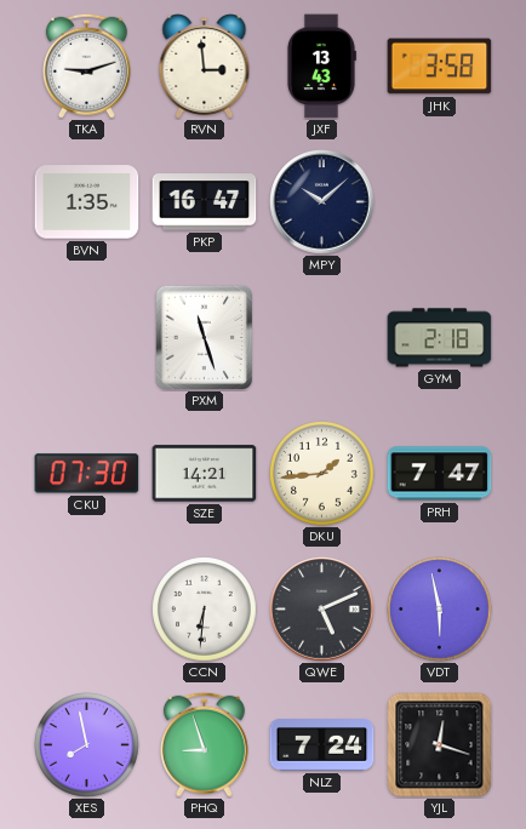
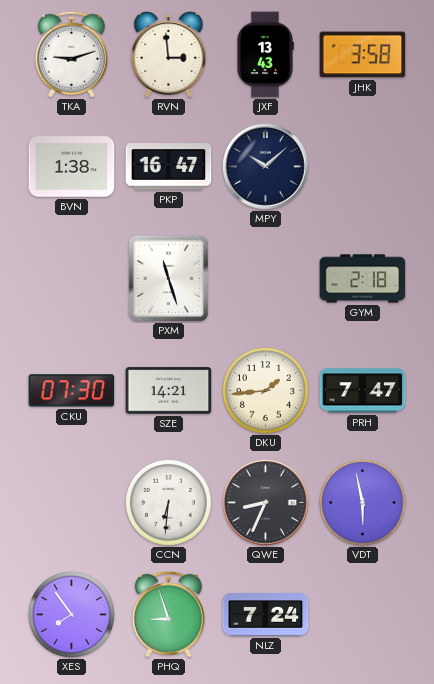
BVN: 1:35 -> 1:38
QWE: 5:11 -> 8:34
XES: 7:58 -> 7:54
YJL: 12:18 -> none
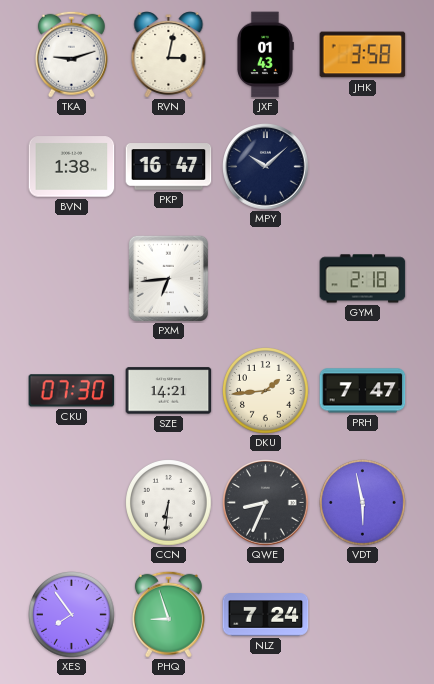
RVN: 2:59 -> 3:02
JXF: 13:43 -> 01:43
PXM: 11:27 -> 6:44
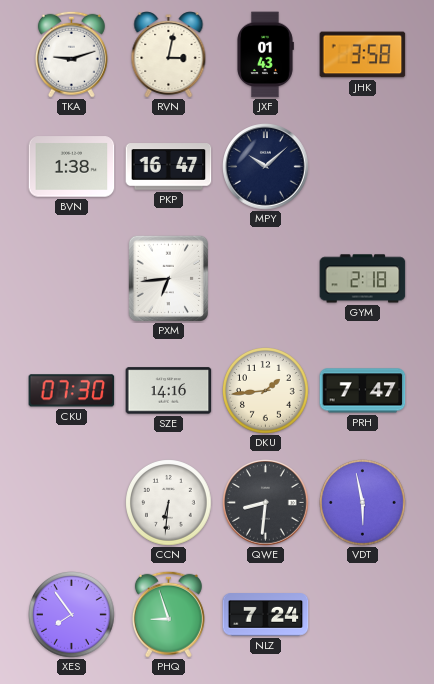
SZE: 14:21 -> 14:16
QWE: 8:34 -> 8:31
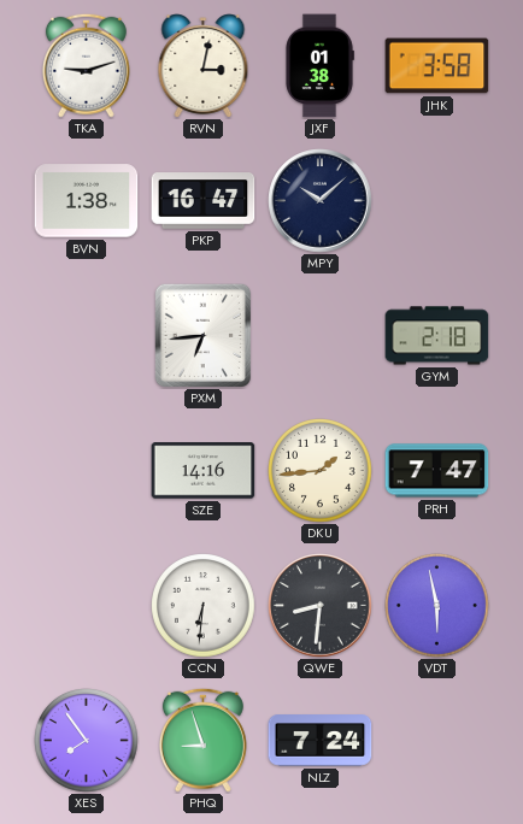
JXF: 01:43 -> 01:38
CKU: 07:30 -> none
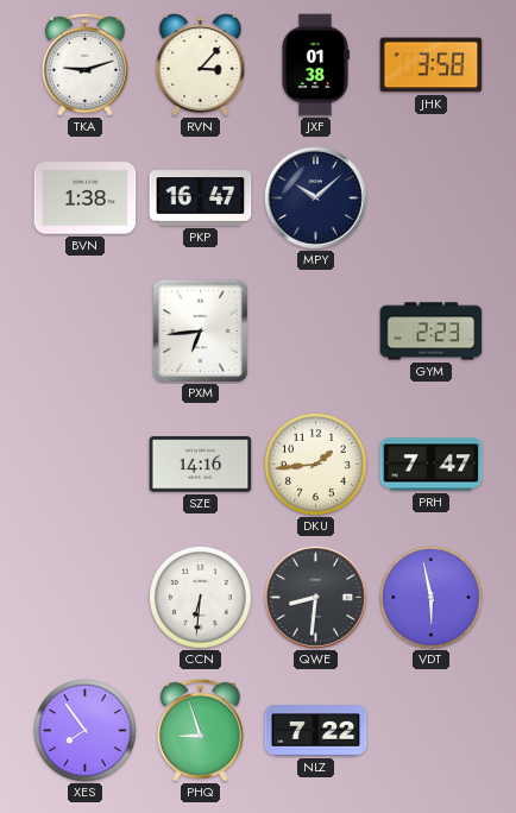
RVN: 3:02 -> 3:07
GYM: 2:18 -> 2:23
NLZ: 7:24 -> 7:22
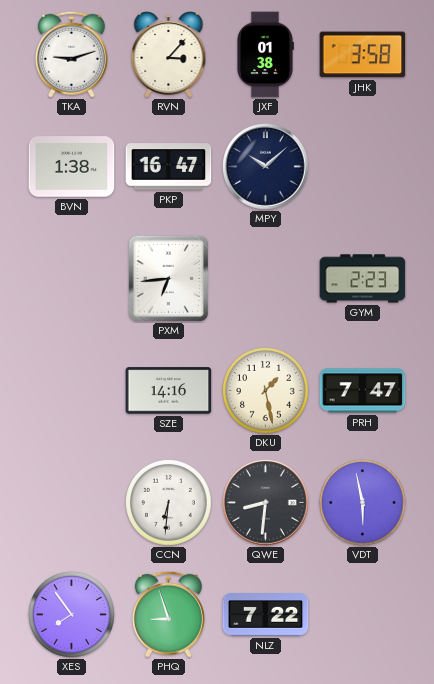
DKU: 1:44 -> 1:28
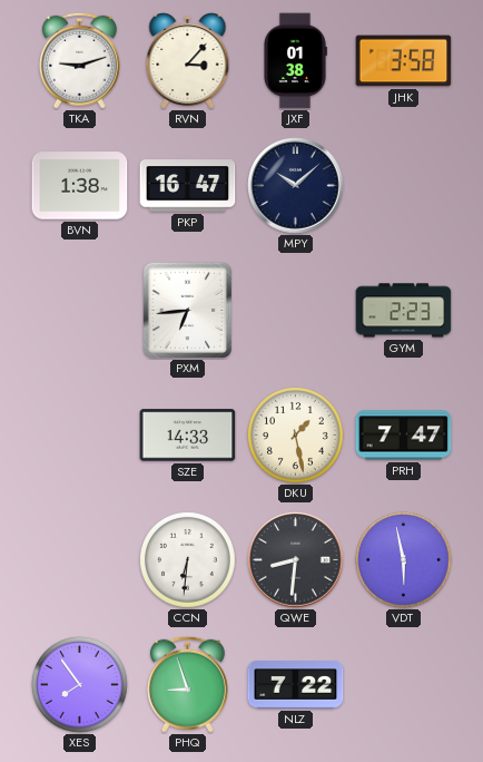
SZE: 14:16 -> 14:33
